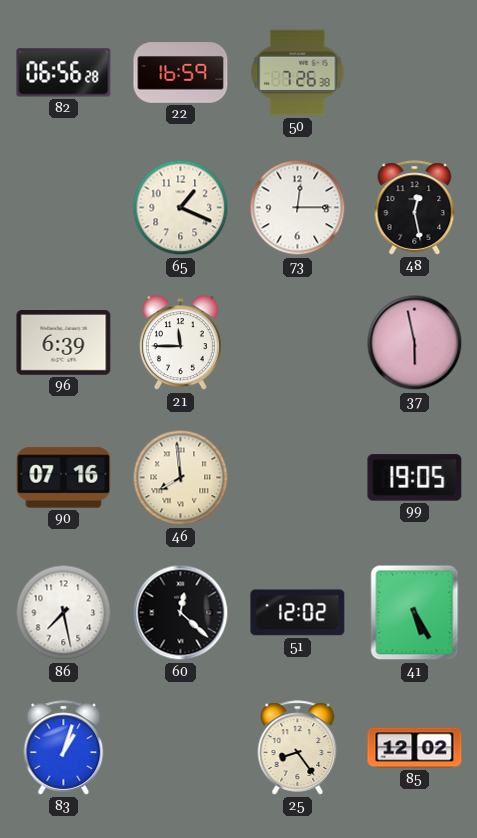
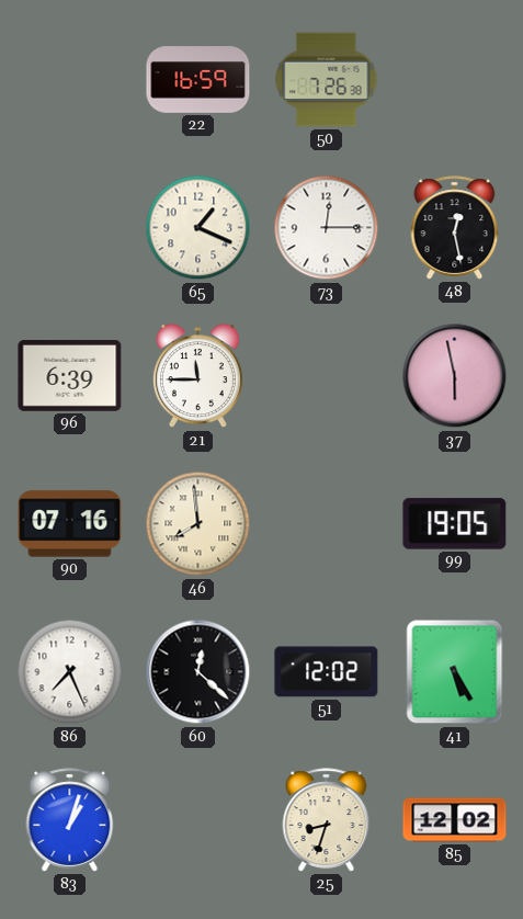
82: 06:56 -> none
86: 7:28 -> 7:26
25: 8:24 -> 8:33
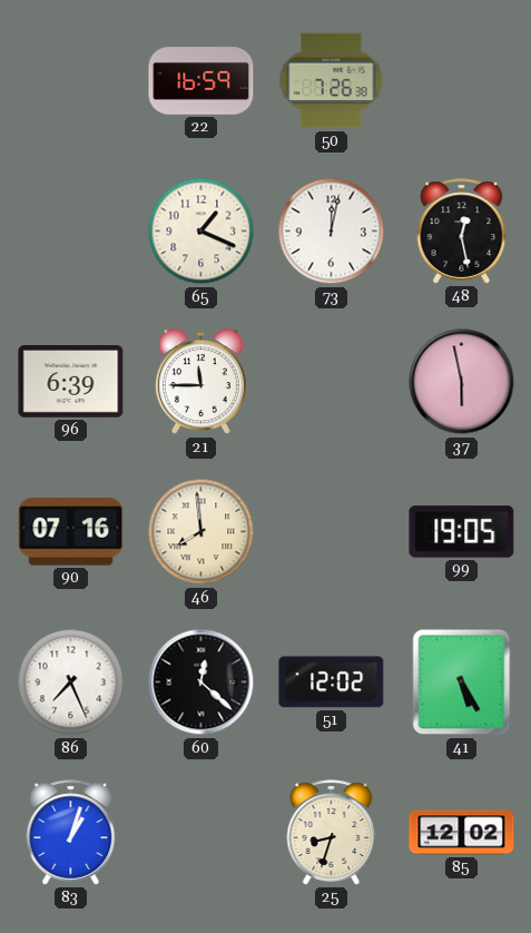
73: 12:15 -> 12:02
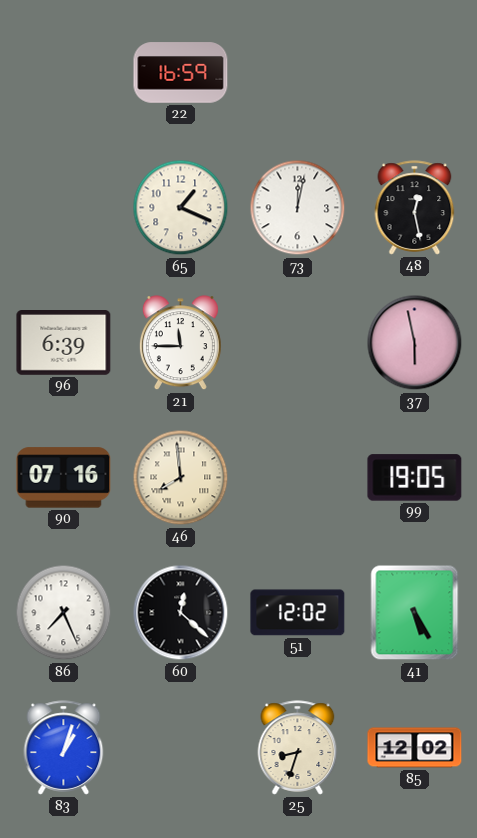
50: 7:26 -> none
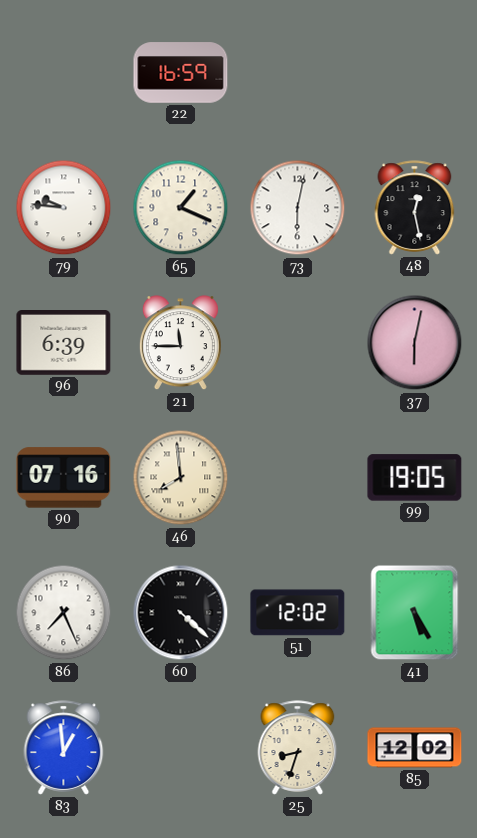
79: none -> 9:46
73: 12:02 -> 6:02
37: 5:58 -> 6:02
60: 12:22 -> 4:22
83: 1:03 -> 12:59
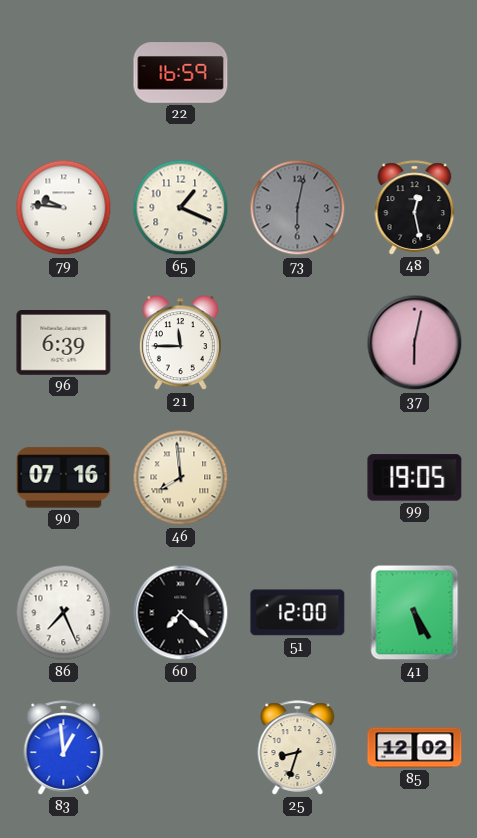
73 dial: white -> grey
60: 4:22 -> 7:22
51: 12:02 -> 12:00
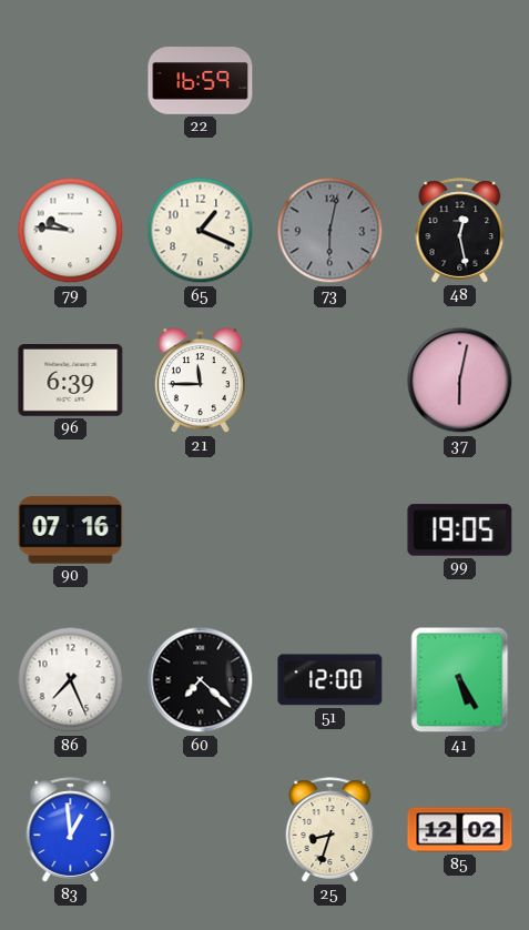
46: 7:59 -> none
